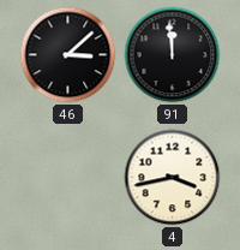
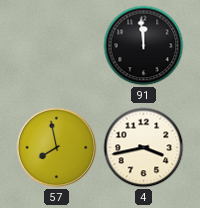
46: 3:08 -> none
57: none -> 7:58
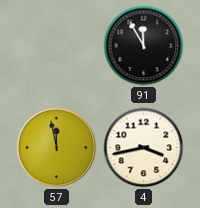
91: 11:59 -> 11:55
57: 7:58 -> 11:58
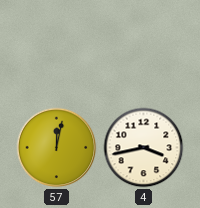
91: 11:55 -> none
57: 11:58 -> 12:02
